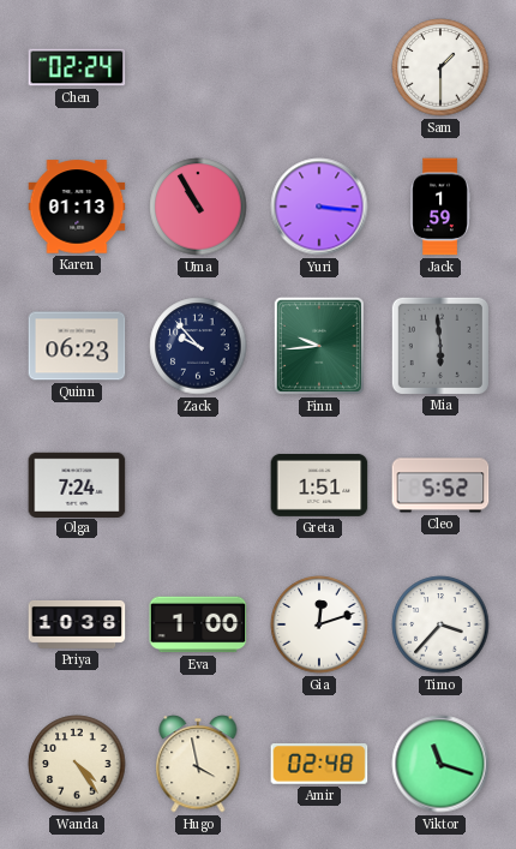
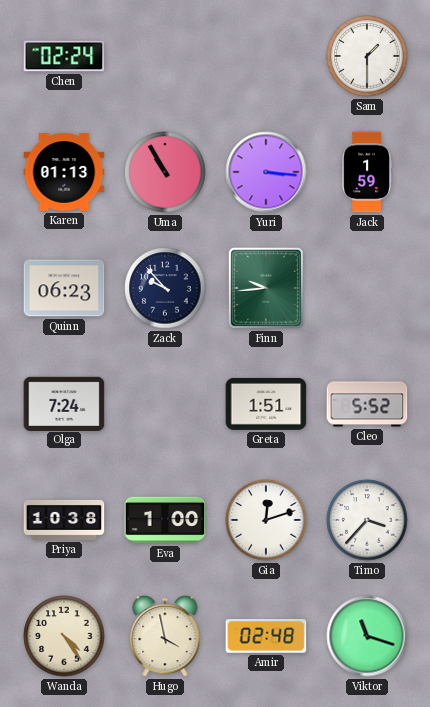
Mia: 5:59 -> none
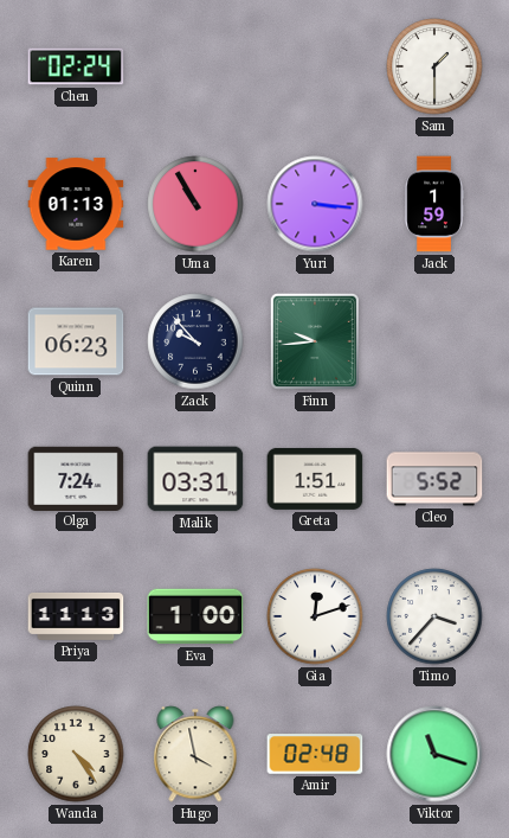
Malik: none -> 03:31
Priya: 10:38 -> 11:13
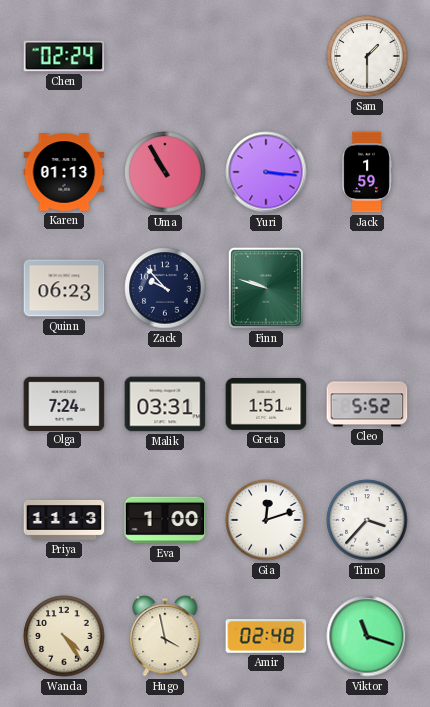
Finn: 9:44 -> 9:48
